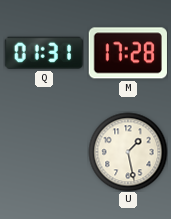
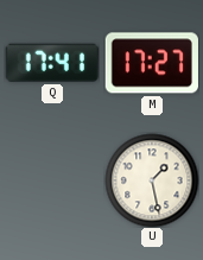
Q: 01:31 -> 17:41
M: 17:28 -> 17:27
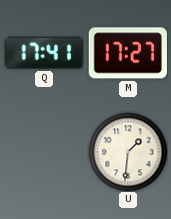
U: 1:28 -> 1:31
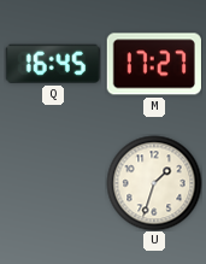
Q: 17:41 -> 16:45
U: 1:31 -> 1:33
